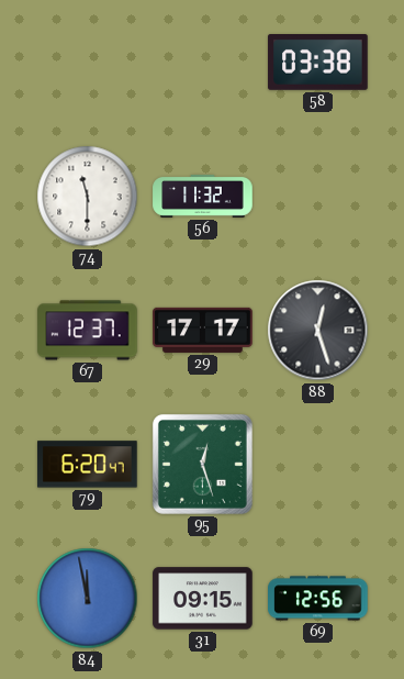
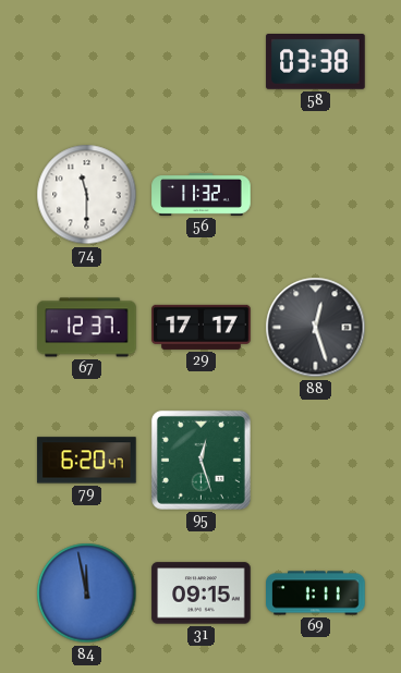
69: 12:56 -> 1:11
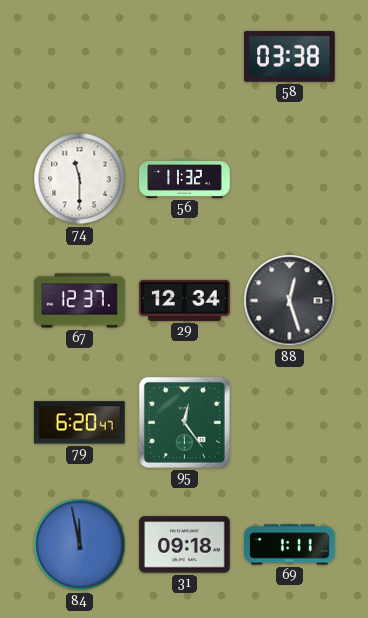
29: 17:17 -> 12:34
95: 12:27 -> 12:24
31: 09:15 -> 09:18
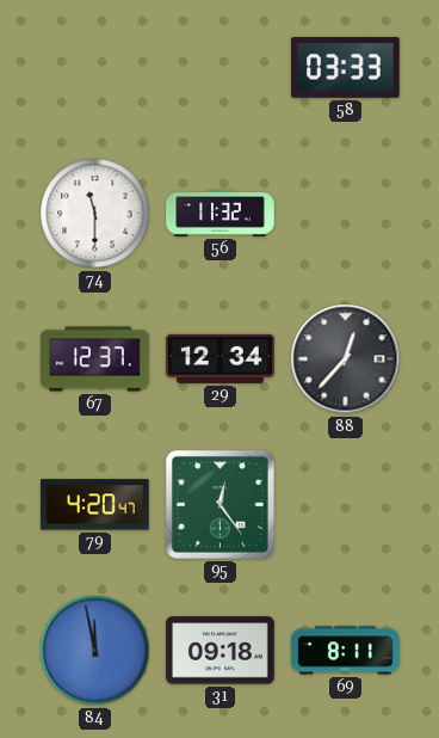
58: 03:38 -> 03:33
88: 12:27 -> 12:37
79: 6:20 -> 4:20
69: 1:11 -> 8:11
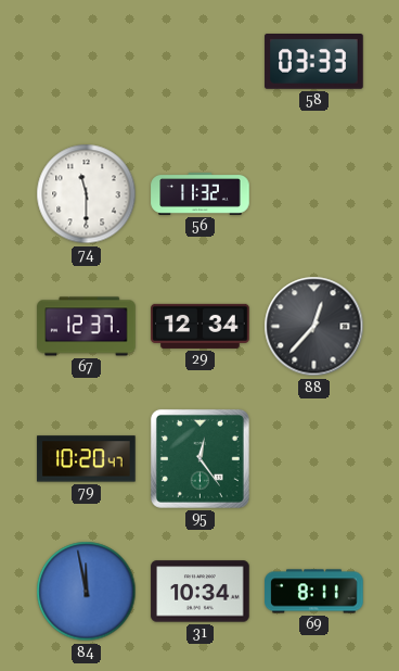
79: 4:20 -> 10:20
31: 09:18 -> 10:34
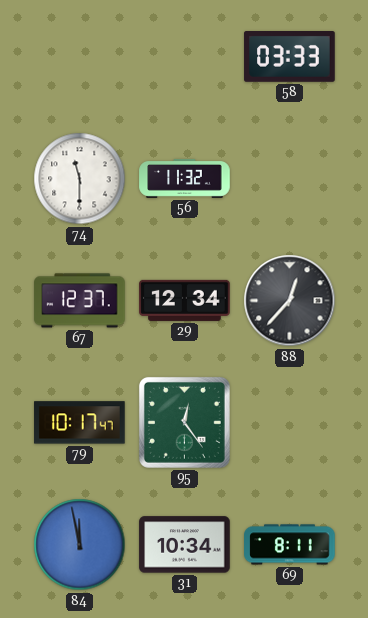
79: 10:20 -> 10:17
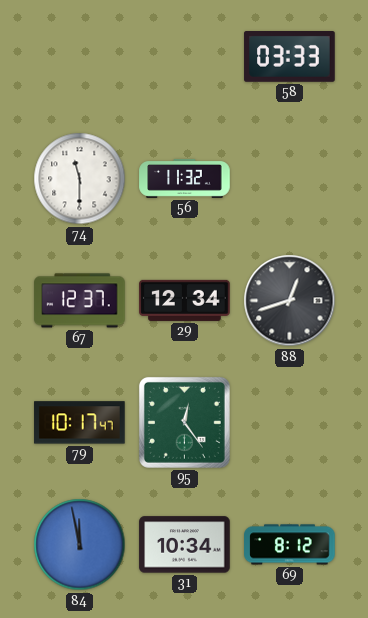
88: 12:37 -> 12:42
69: 8:11 -> 8:12
